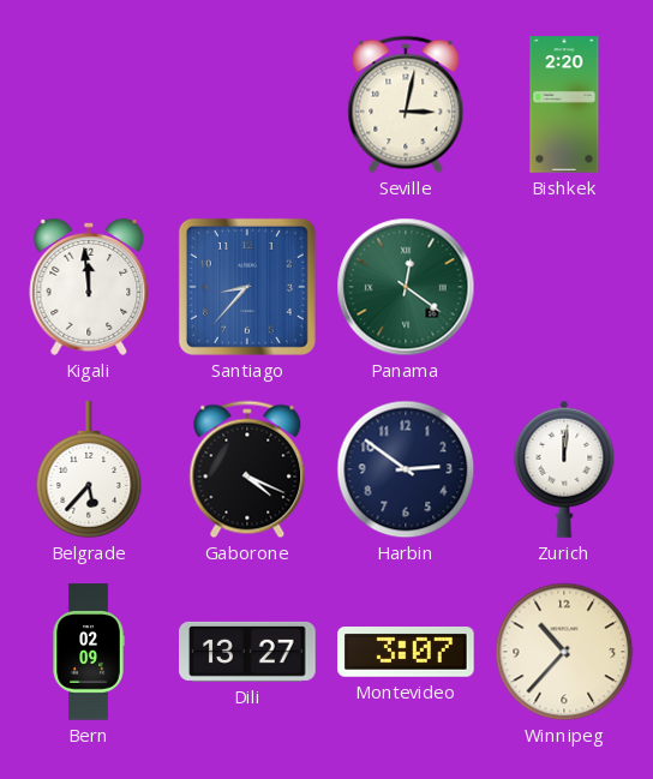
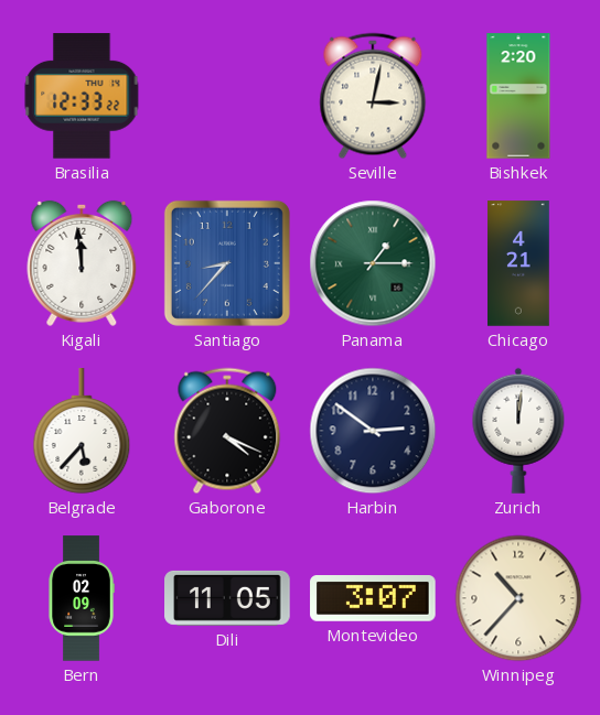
Brasilia: none -> 12:33
Panama: 12:21 -> 1:15
Chicago: none -> 4:21
Dili: 13:27 -> 11:05
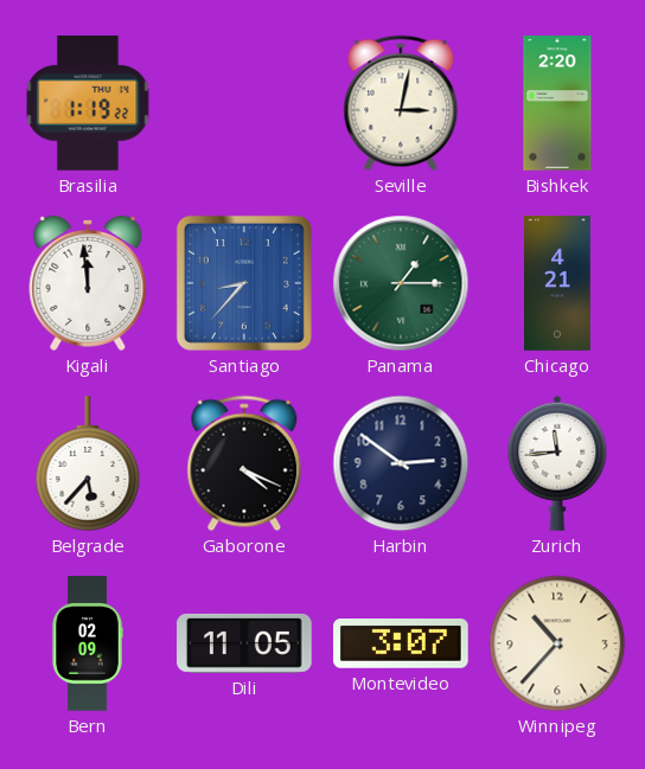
Brasilia: 12:33 -> 1:19
Zurich: 12:01 -> 11:44
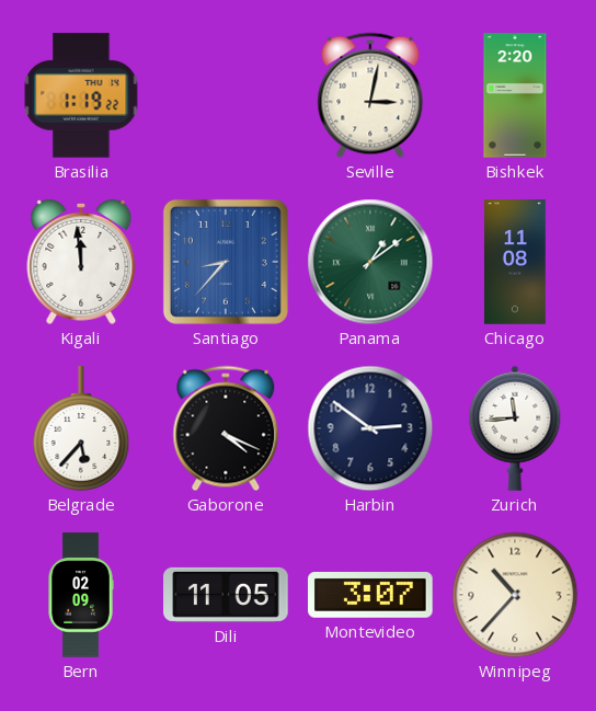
Panama: 1:15 -> 1:09
Chicago: 4:21 -> 11:08
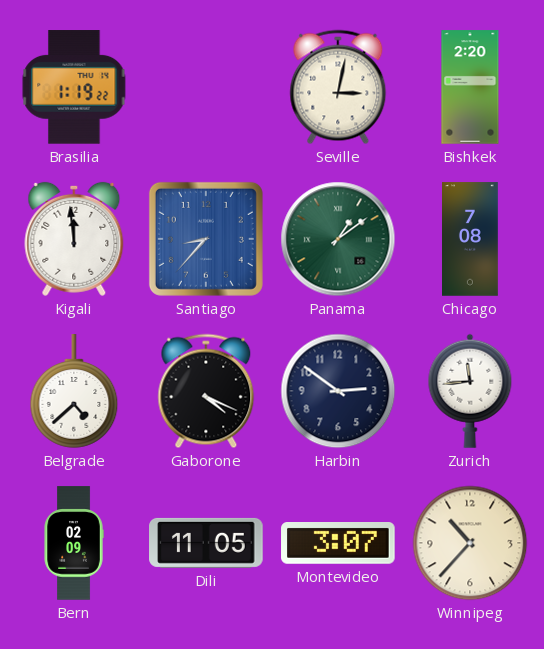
Chicago: 11:08 -> 7:08
Belgrade: 5:37 -> 4:38
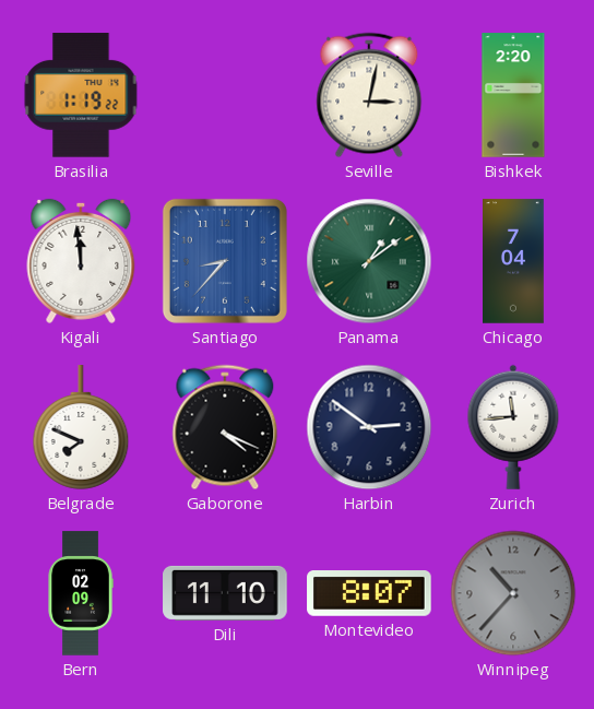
Chicago: 7:08 -> 7:04
Belgrade: 4:38 -> 7:49
Dili: 11:05 -> 11:10
Montevideo: 3:07 -> 8:07
Winnipeg dial: cream -> grey
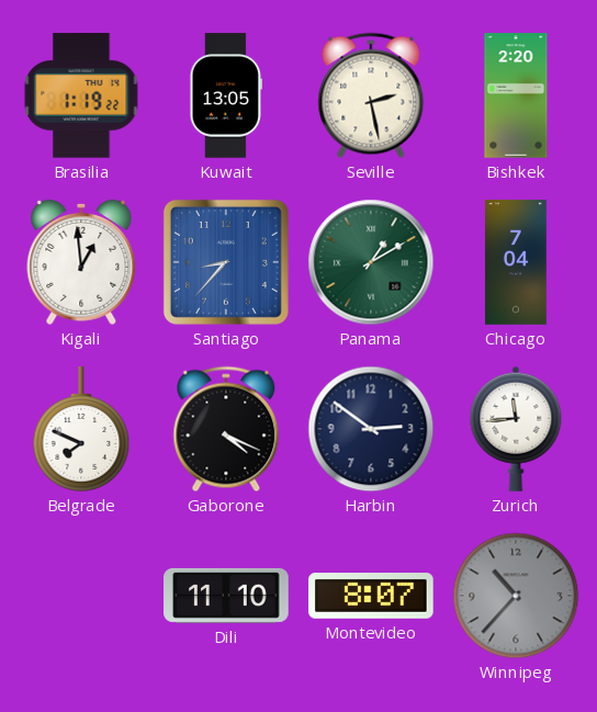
Kuwait: none -> 13:05
Seville: 3:02 -> 2:28
Kigali: 11:59 -> 12:59
Panama: 1:09 -> 1:10
Bern: 02:09 -> none
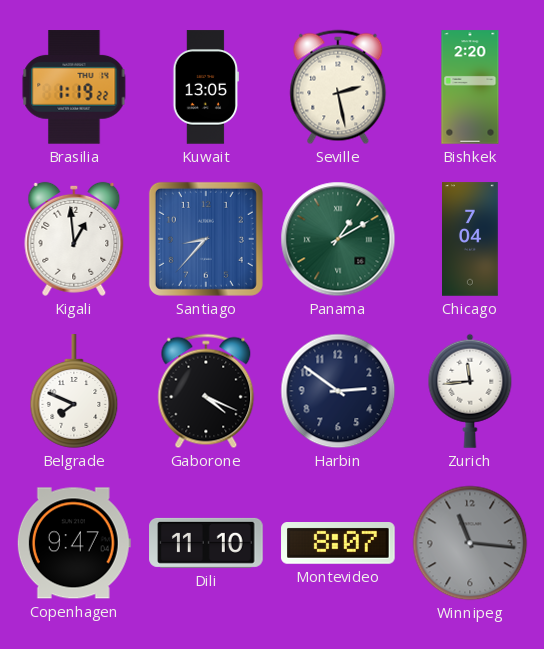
Copenhagen: none -> 9:47
Winnipeg: 10:37 -> 11:16
